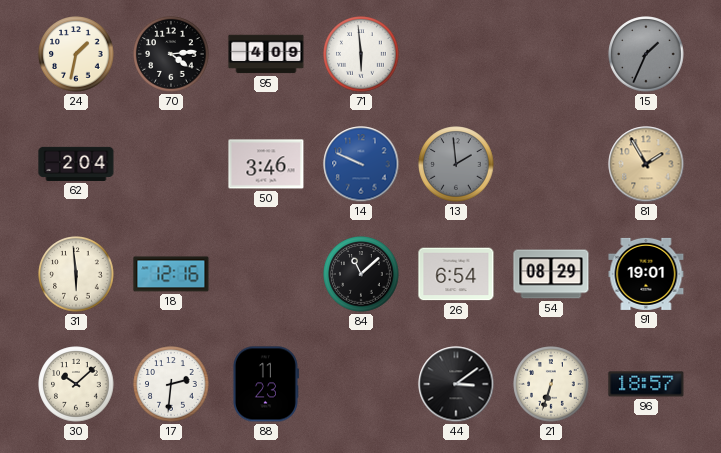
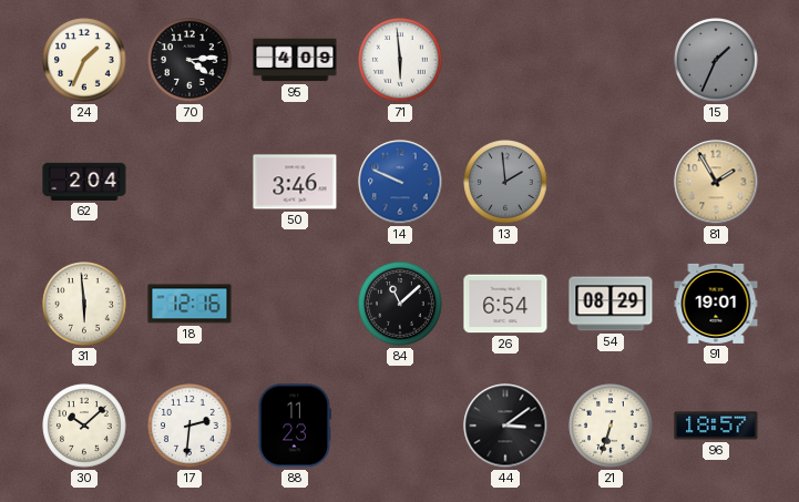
24: 1:32 -> 1:34
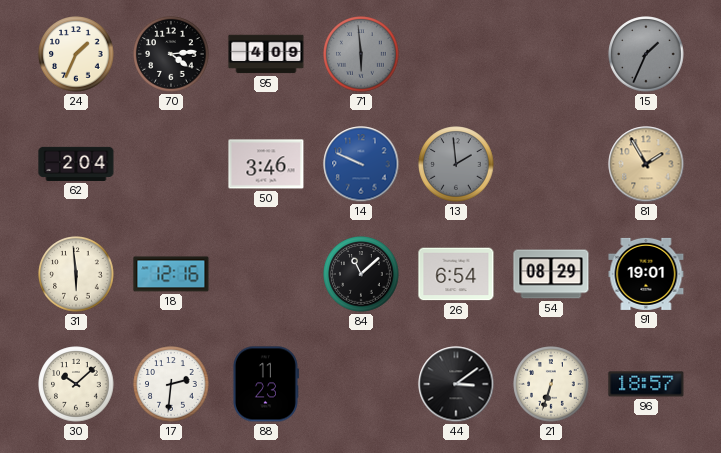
71 dial: white -> grey
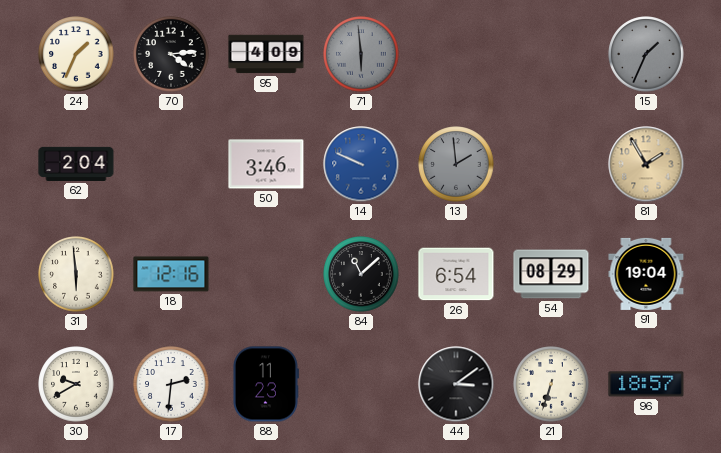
91: 19:01 -> 19:04
30: 10:08 -> 9:40
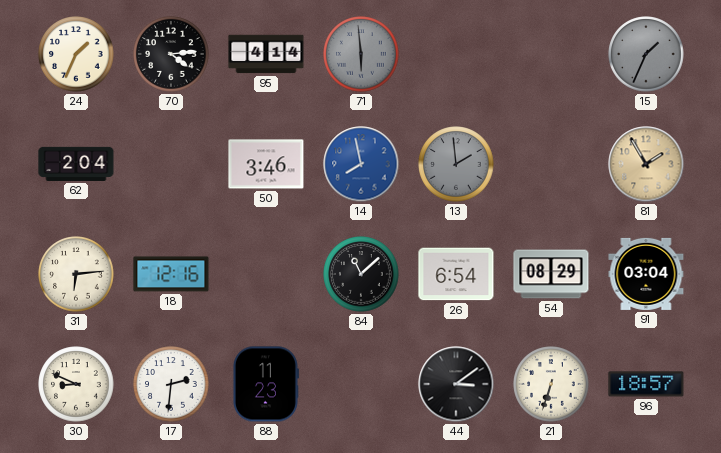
95: 4:09 -> 4:14
14: 9:49 -> 7:58
31: 5:59 -> 6:14
91: 19:04 -> 03:04
30: 9:40 -> 8:49
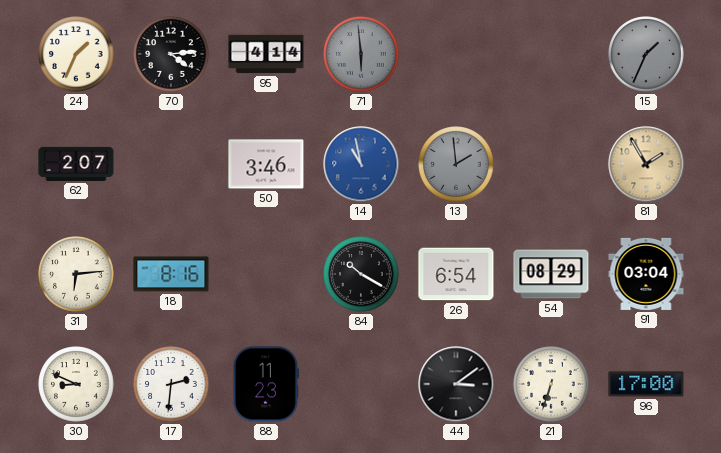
62: 2:04 -> 2:07
14: 7:58 -> 10:58
18: 12:16 -> 8:16
84: 11:08 -> 10:20
96: 18:57 -> 17:00
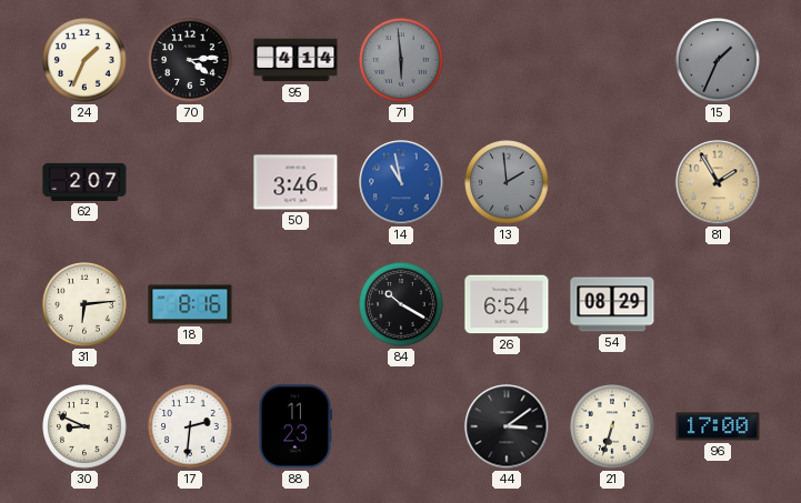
91: 03:04 -> none
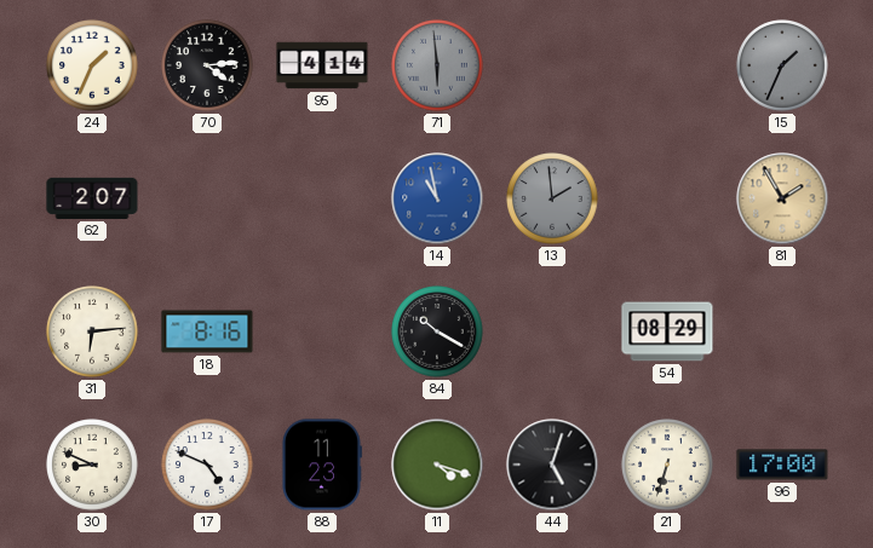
50: 3:46 -> none
26: 6:54 -> none
17: 2:31 -> 4:49
11: none -> 4:18
44: 3:09 -> 5:03
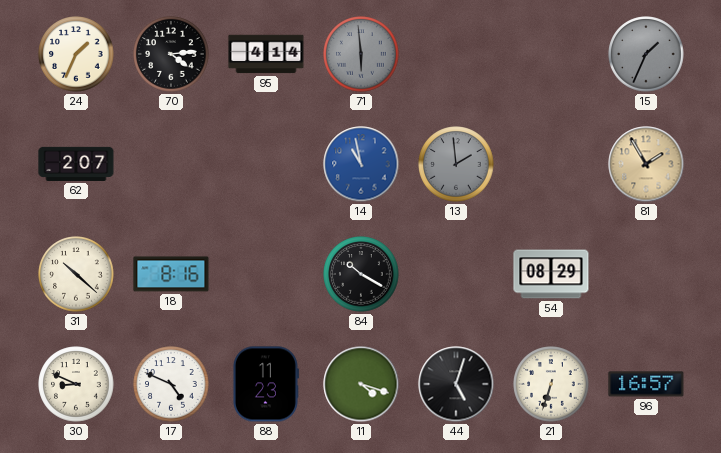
31: 6:14 -> 10:22
96: 17:00 -> 16:57
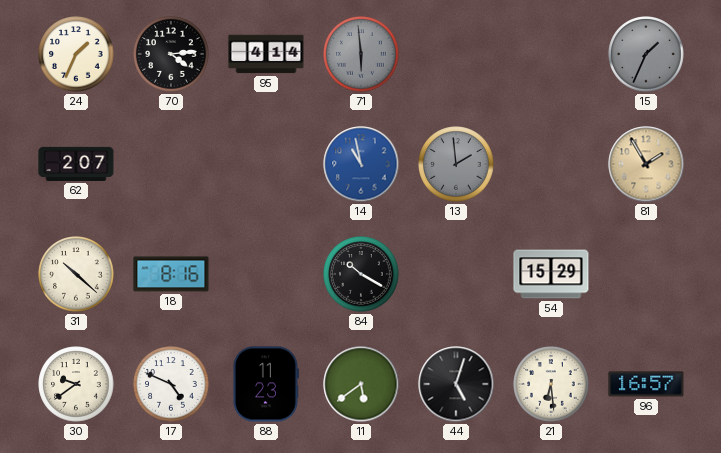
54: 08:29 -> 15:29
30: 8:49 -> 9:39
11: 4:18 -> 5:39
21: 6:33 -> 6:29
